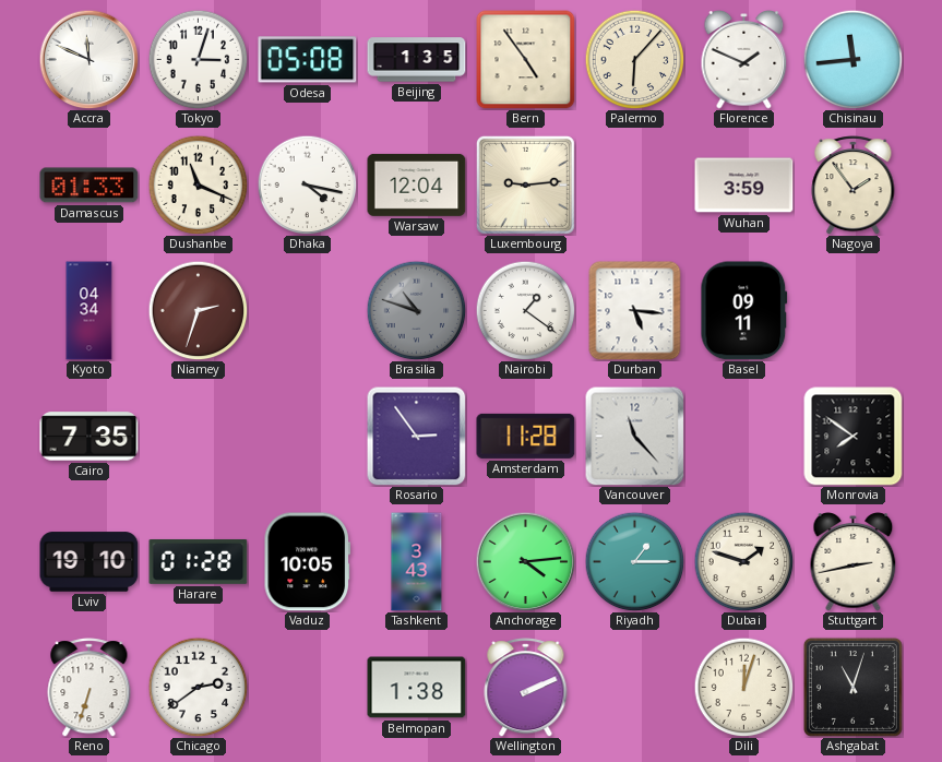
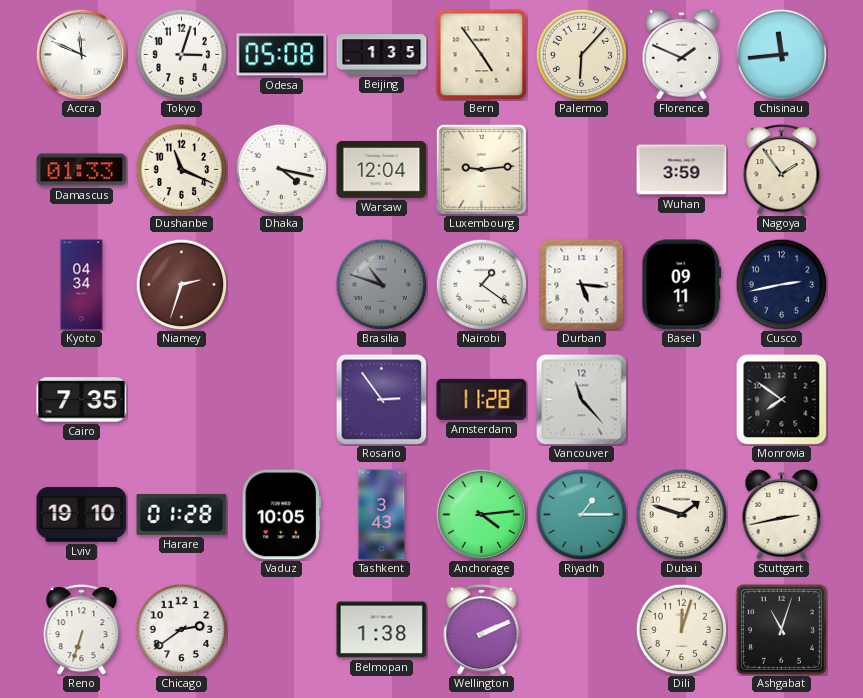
Cusco: none -> 2:43
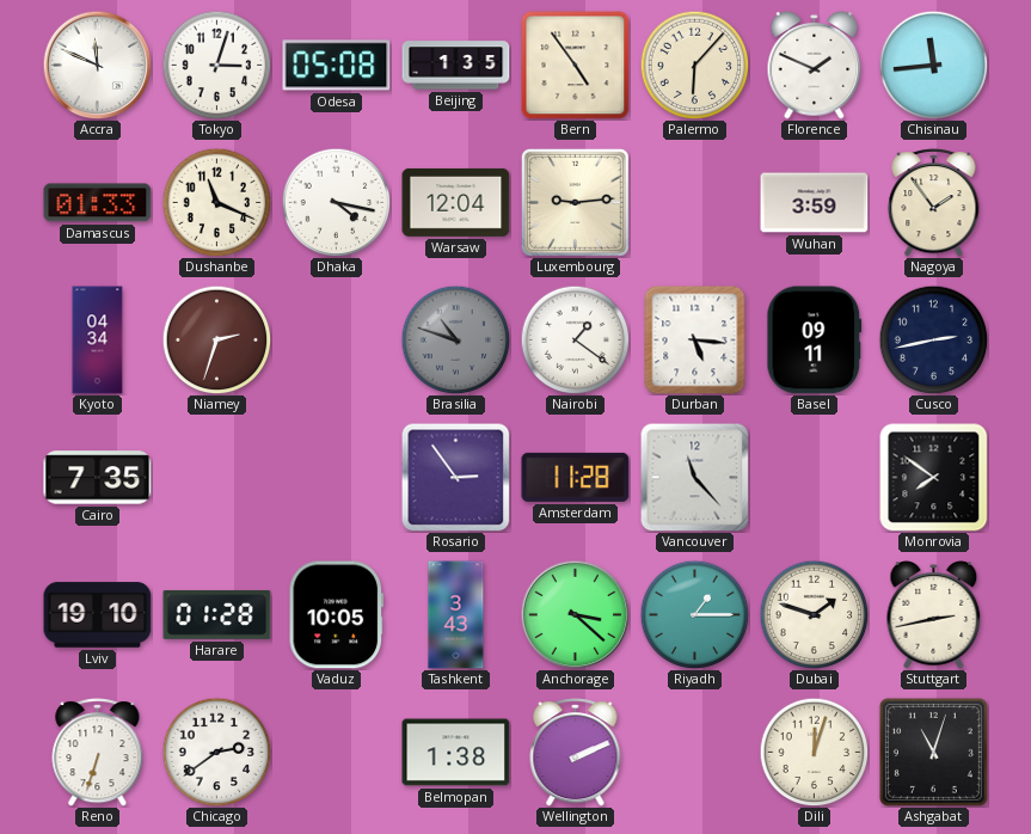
Anchorage: 4:14 -> 3:22
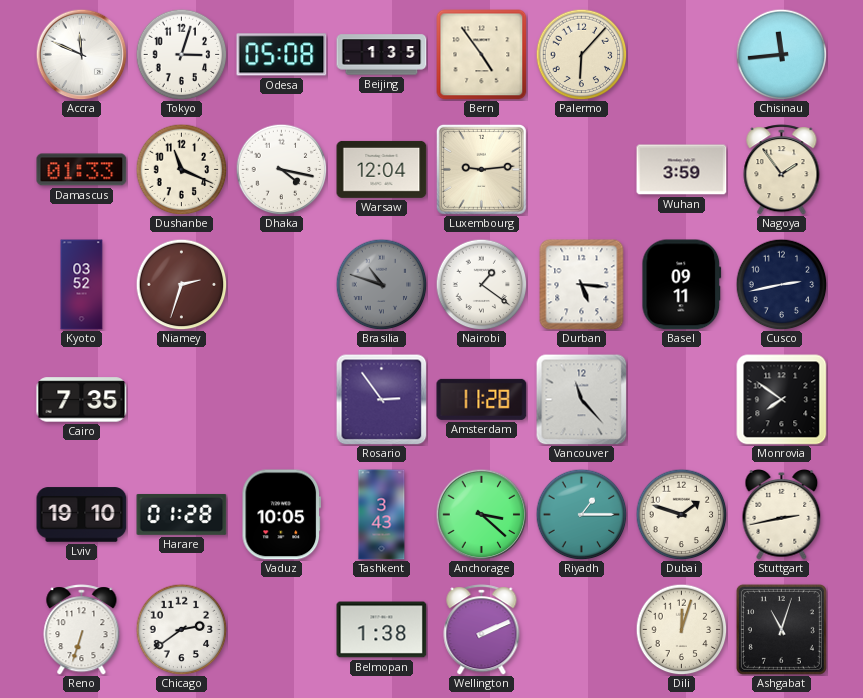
Florence: 1:49 -> none
Kyoto: 04:34 -> 03:52
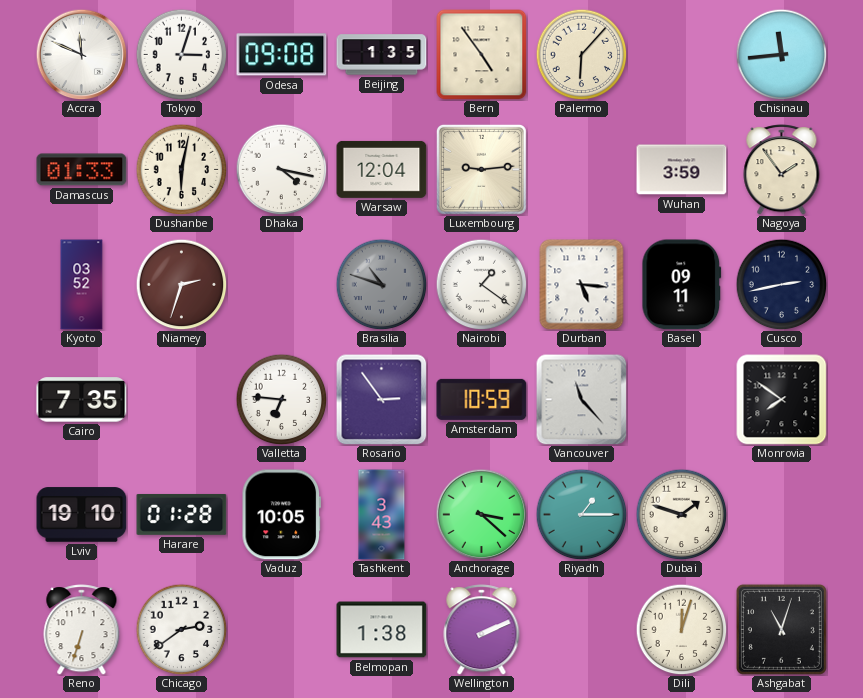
Odesa: 05:08 -> 09:08
Dushanbe: 11:19 -> 6:02
Valletta: none -> 6:46
Amsterdam: 11:28 -> 10:59
Stuttgart: 2:43 -> none
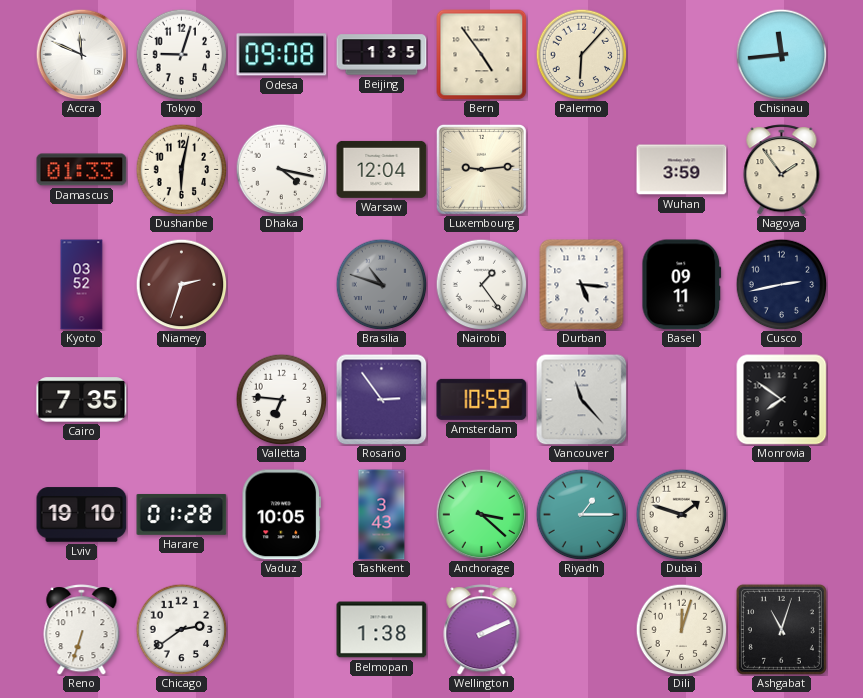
Tokyo: 3:03 -> 9:03
Nairobi: 1:21 -> 1:24
